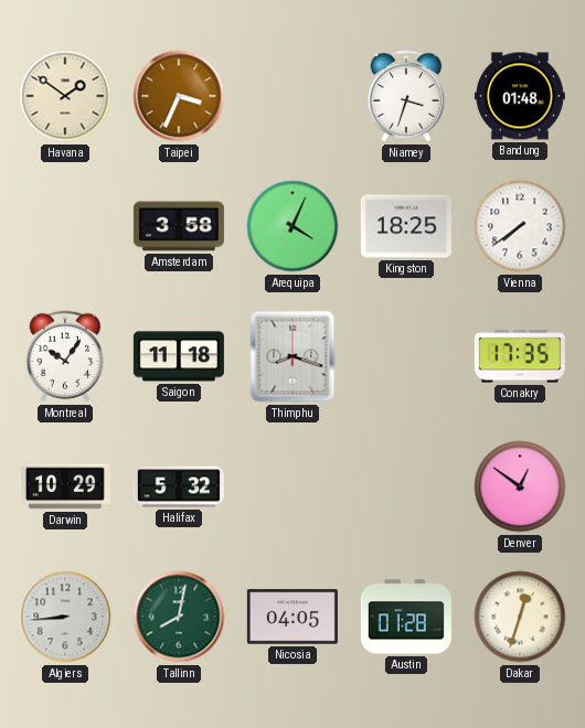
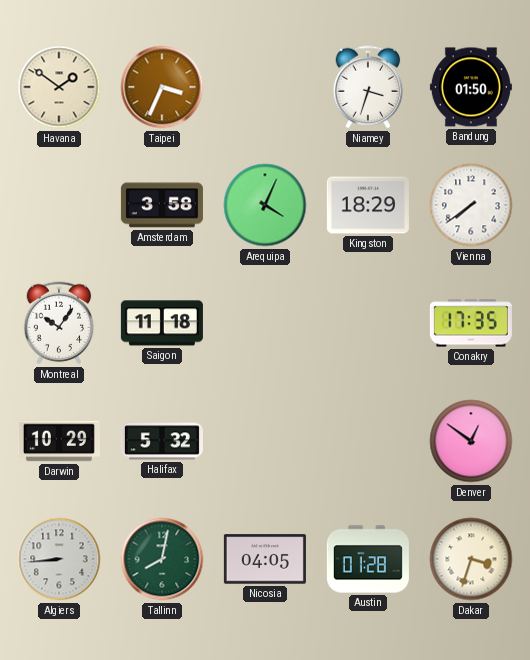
Bandung: 01:48 -> 01:50
Kingston: 18:25 -> 18:29
Thimphu: 8:18 -> none
Dakar: 12:33 -> 3:33
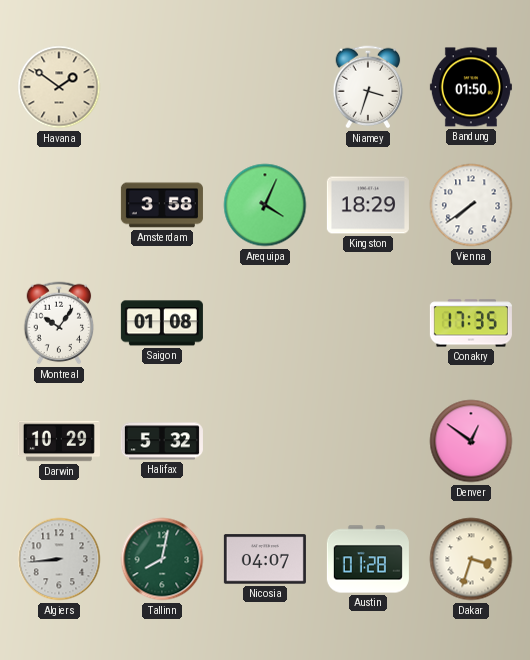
Taipei: 3:34 -> none
Saigon: 11:18 -> 01:08
Nicosia: 04:05 -> 04:07
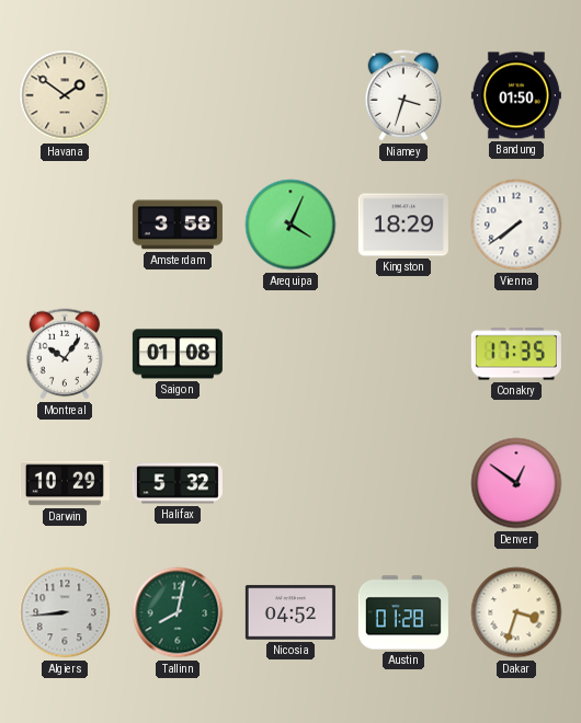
Nicosia: 04:07 -> 04:52
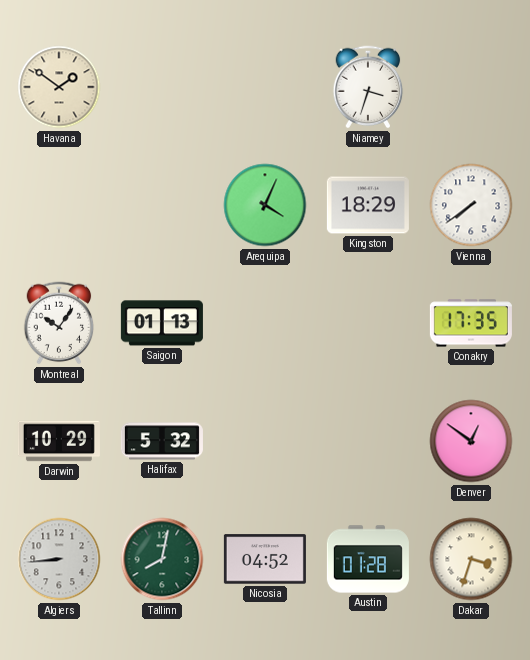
Bandung: 01:50 -> none
Amsterdam: 3:58 -> none
Saigon: 01:08 -> 01:13
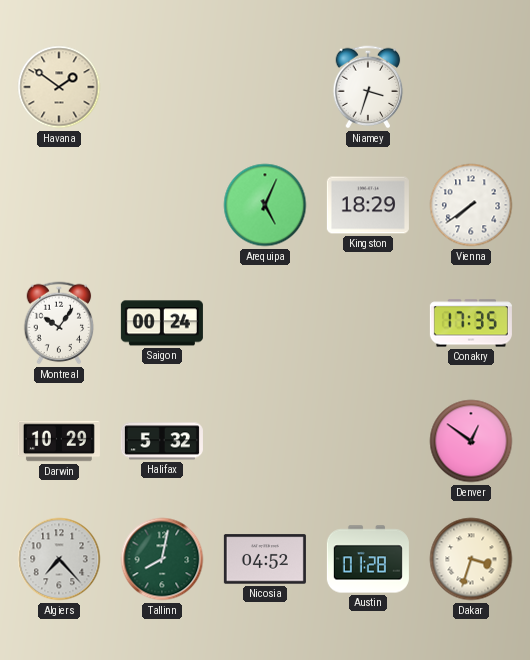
Arequipa: 4:04 -> 5:04
Saigon: 01:13 -> 00:24
Algiers: 8:44 -> 7:23
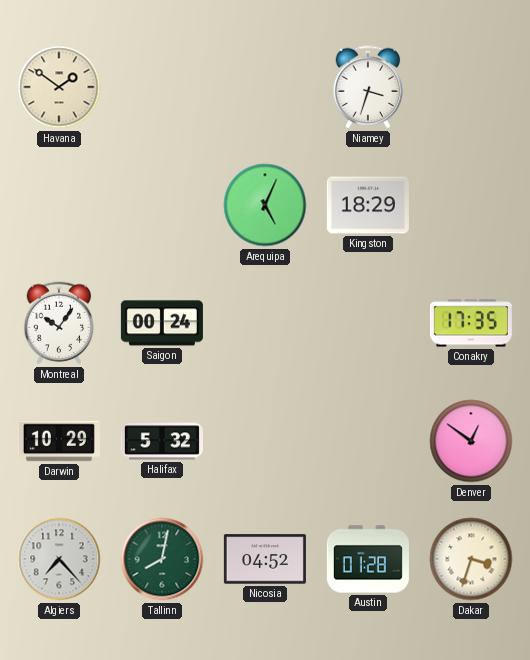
Vienna: 7:39 -> none
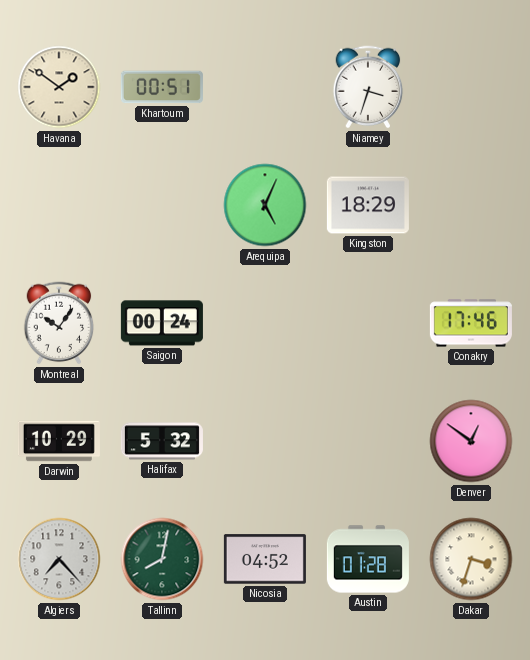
Khartoum: none -> 00:51
Conakry: 17:35 -> 17:46
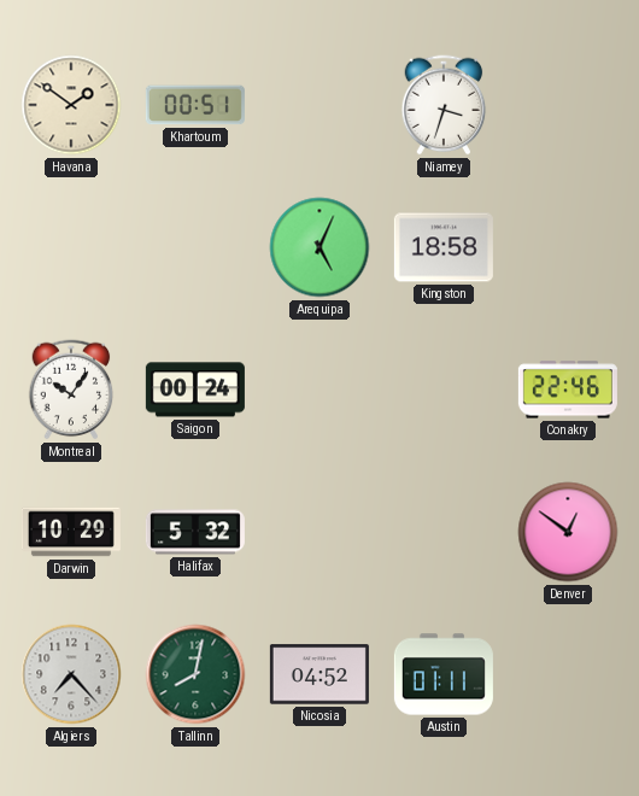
Kingston: 18:29 -> 18:58
Conakry: 17:46 -> 22:46
Austin: 01:28 -> 01:11
Dakar: 3:33 -> none
